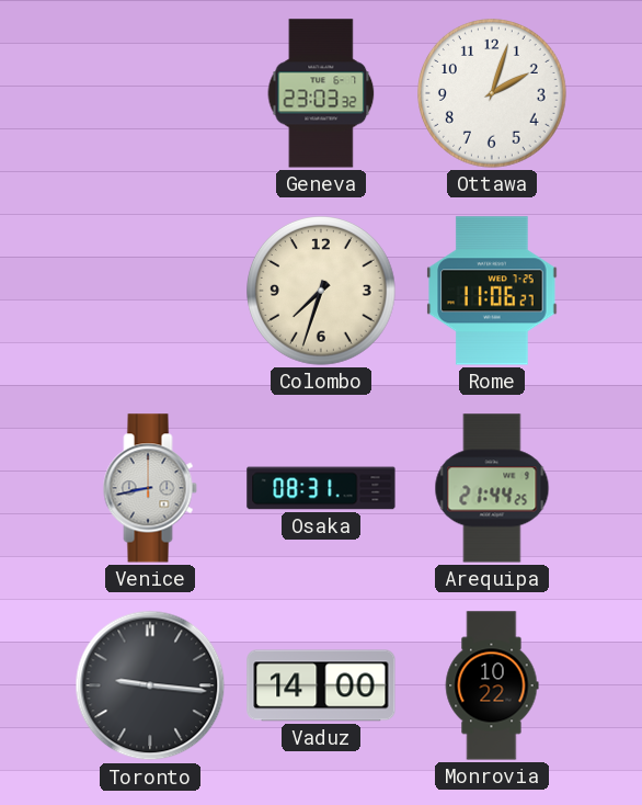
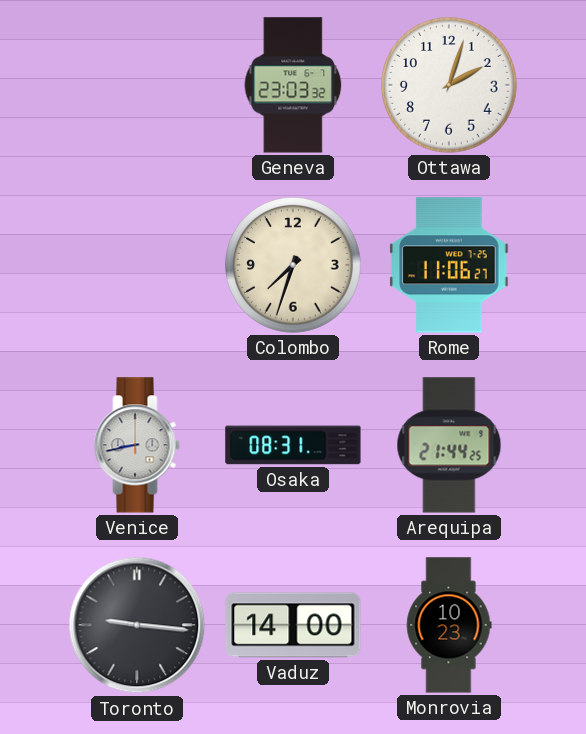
Monrovia: 10:22 -> 10:23
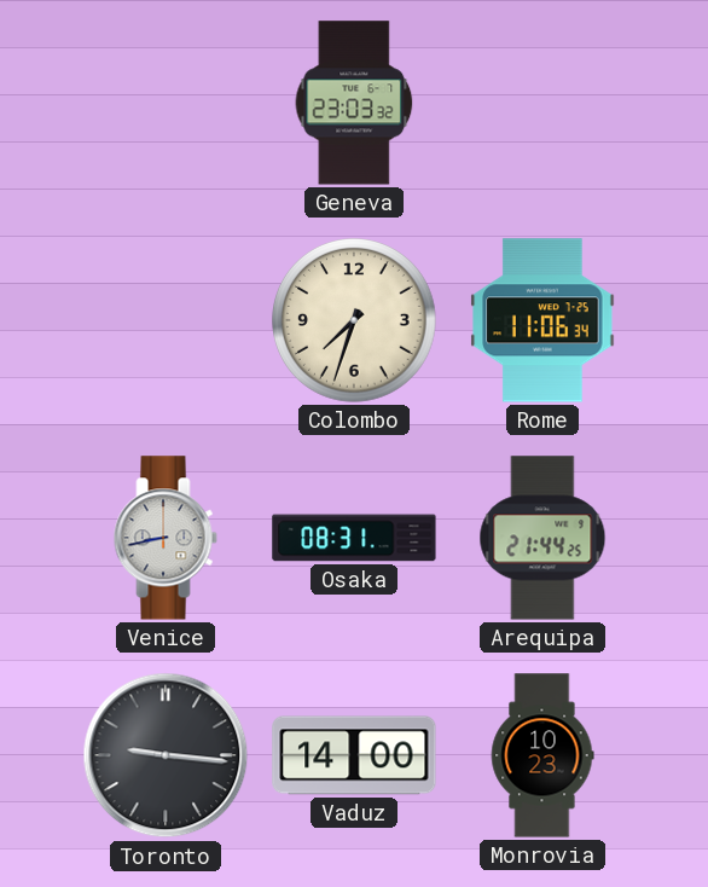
Ottawa: 2:03 -> none
Rome: 11:06:27 -> 11:06:34
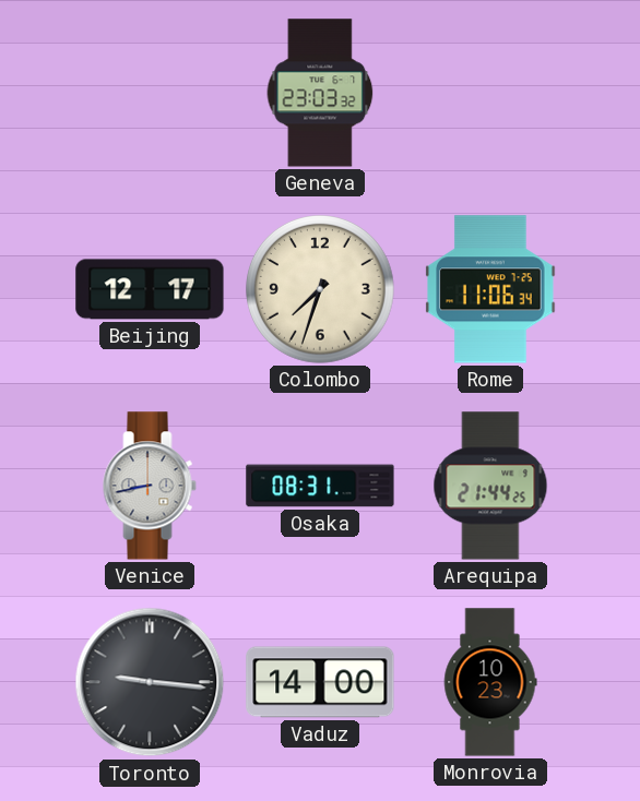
Beijing: none -> 12:17
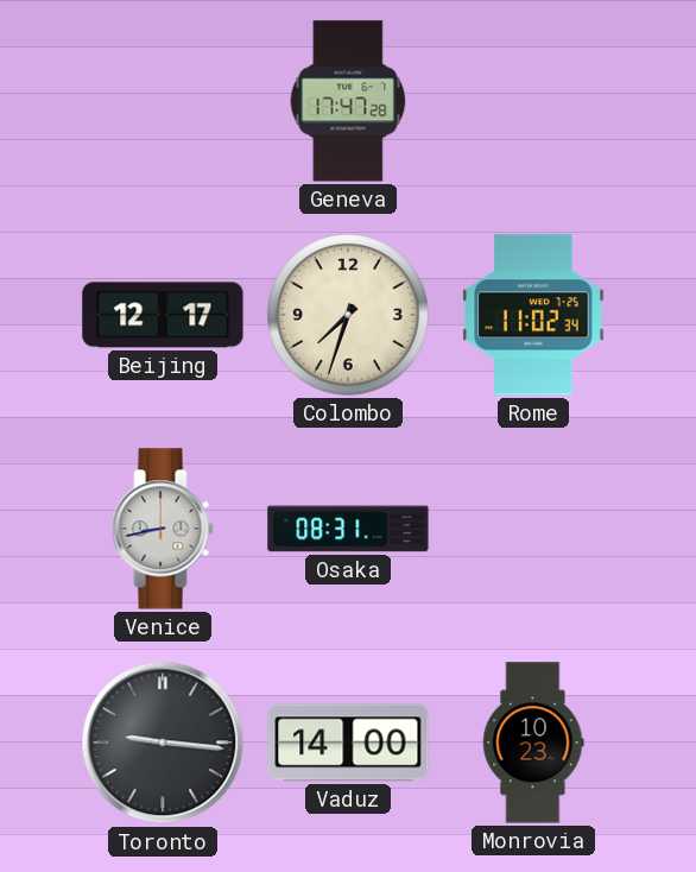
Geneva: 23:03 -> 17:47
Rome: 11:06 -> 11:02
Arequipa: 21:44 -> none
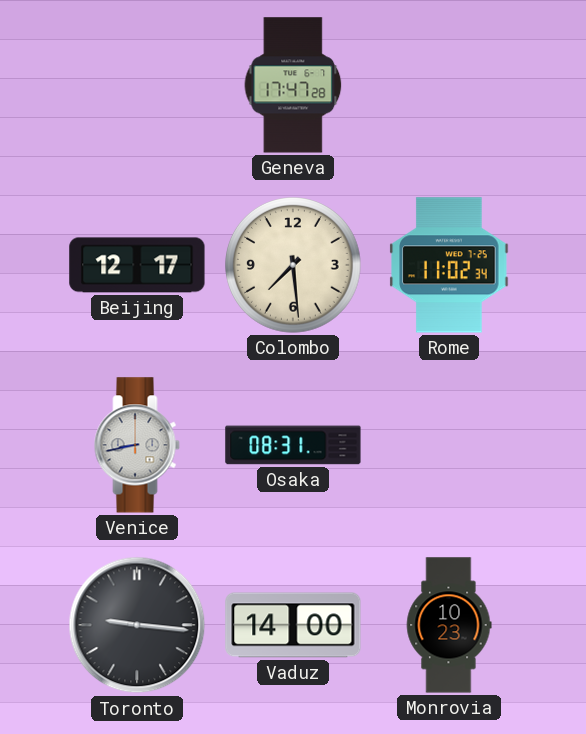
Colombo: 7:33 -> 7:29
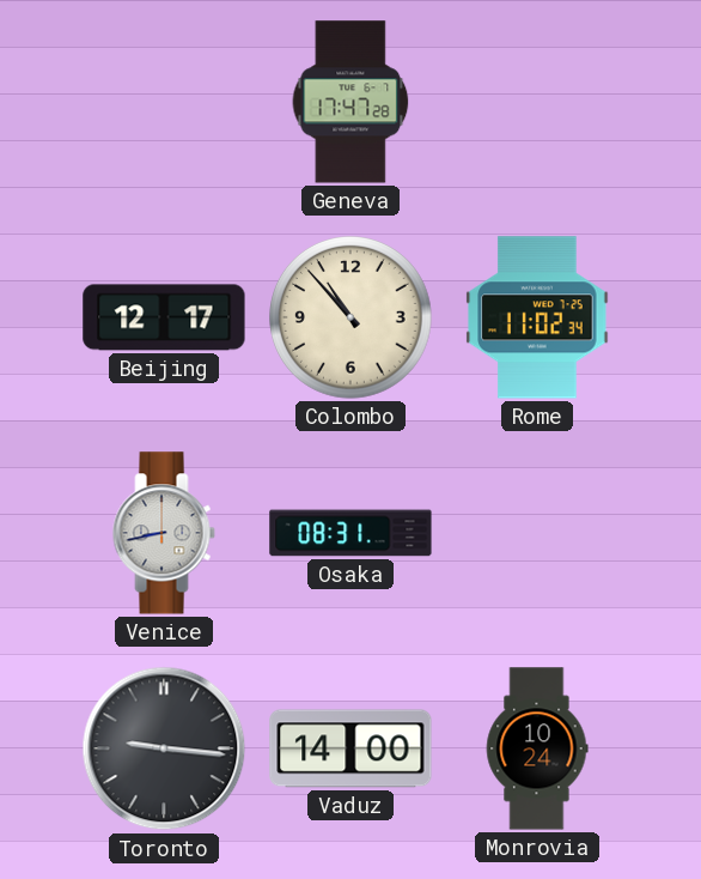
Colombo: 7:29 -> 10:53
Monrovia: 10:23 -> 10:24
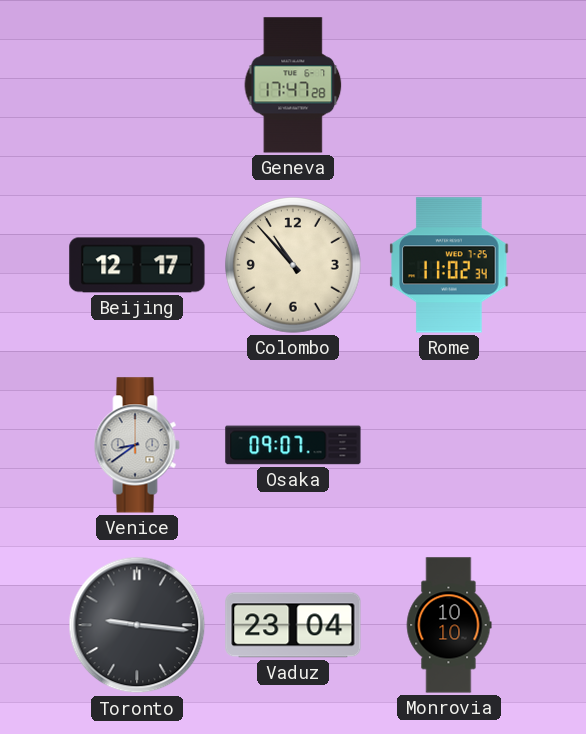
Venice: 8:43 -> 8:39
Osaka: 08:31 -> 09:07
Vaduz: 14:00 -> 23:04
Monrovia: 10:24 -> 10:10
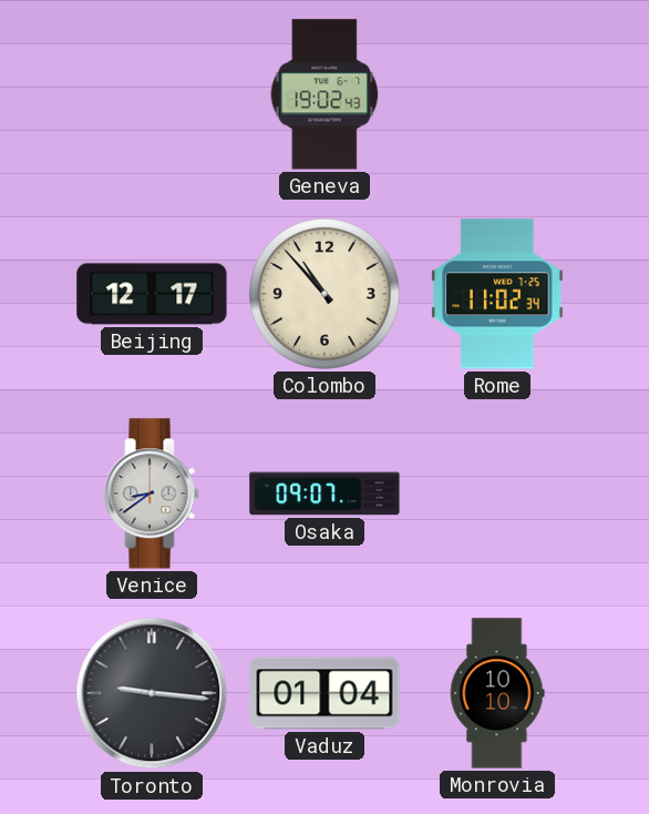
Geneva: 17:47 -> 19:02
Vaduz: 23:04 -> 01:04
